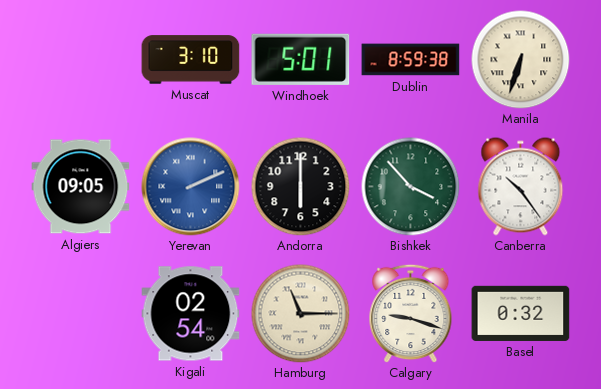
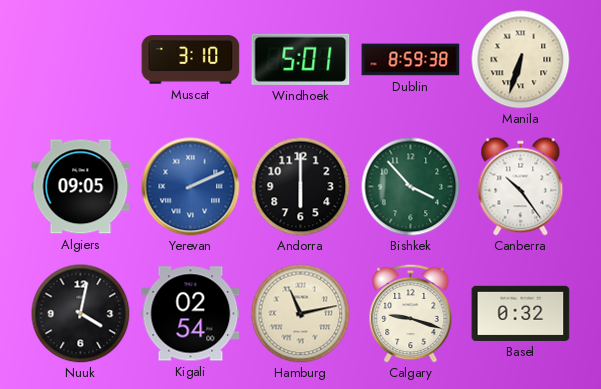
Nuuk: none -> 4:02
Hamburg: 11:15 -> 11:13
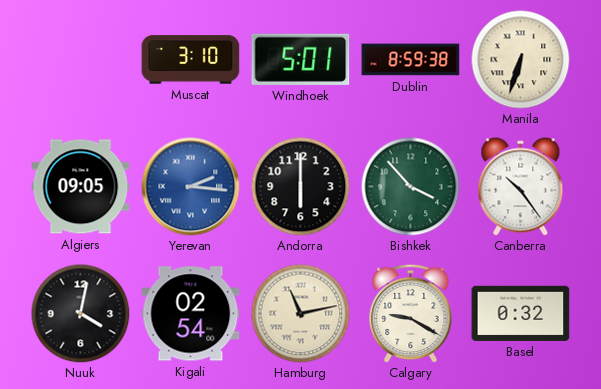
Yerevan: 2:11 -> 2:16
Calgary: 9:18 -> 9:20
